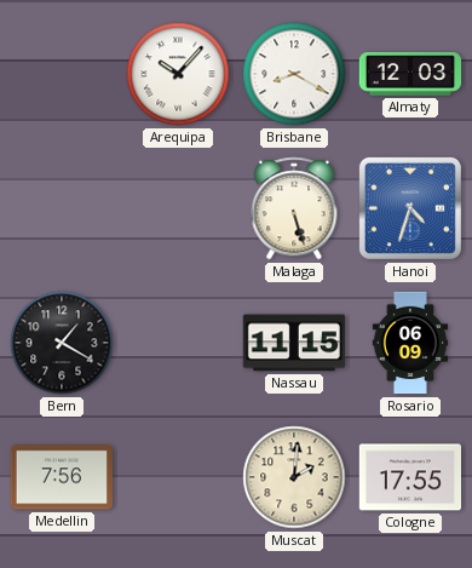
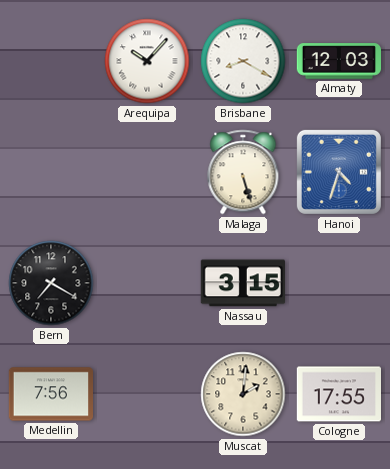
Bern: 1:20 -> 7:20
Nassau: 11:15 -> 3:15
Rosario: 06:09 -> none
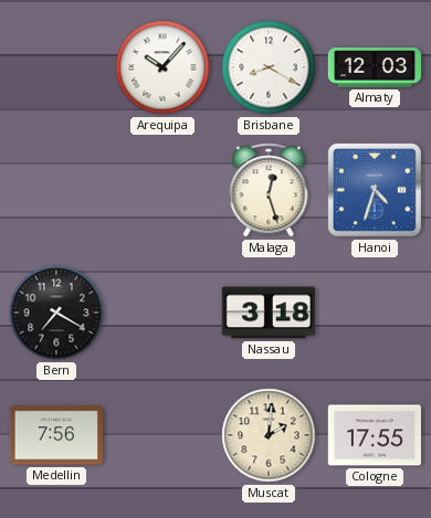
Malaga: 5:27 -> 12:27
Nassau: 3:15 -> 3:18
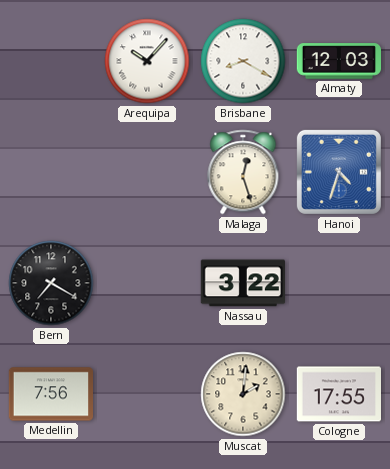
Nassau: 3:18 -> 3:22
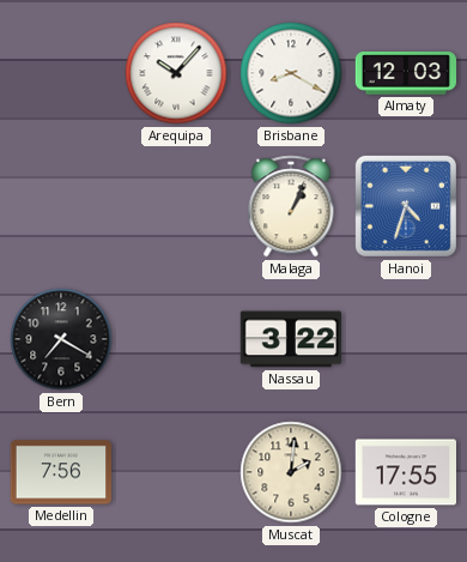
Malaga: 12:27 -> 1:04
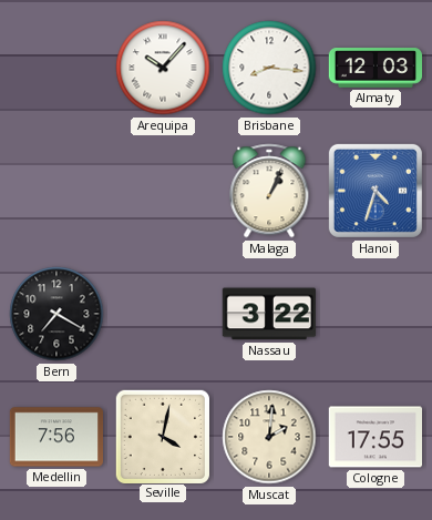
Brisbane: 8:20 -> 8:16
Seville: none -> 4:02
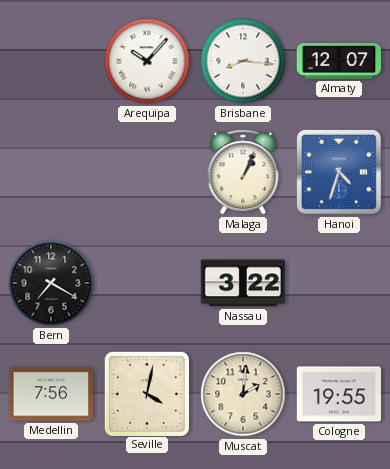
Almaty: 12:03 -> 12:07
Cologne: 17:55 -> 19:55
